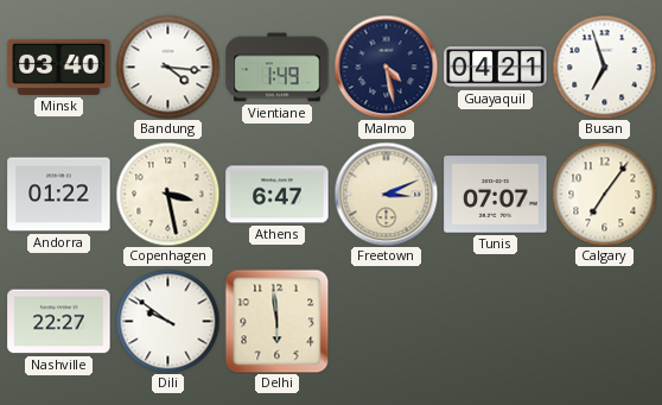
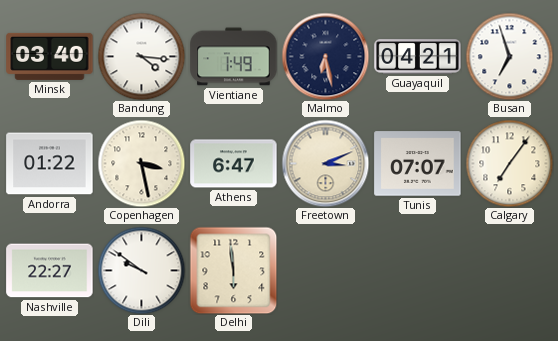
Malmo: 4:28 -> 6:28
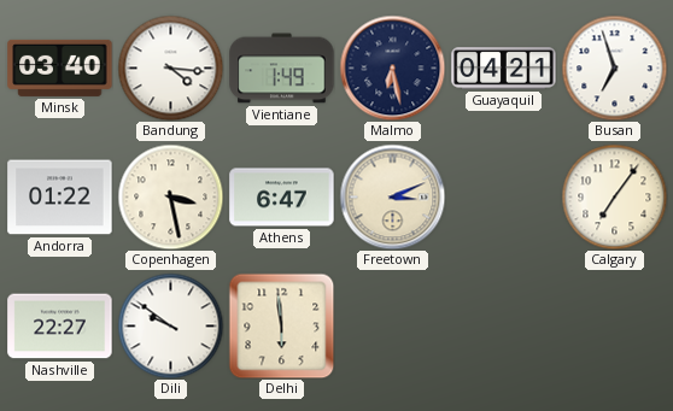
Tunis: 07:07 -> none
